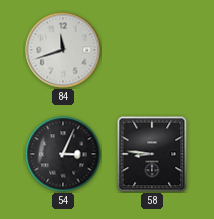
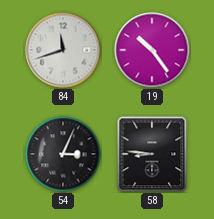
19: none -> 10:24
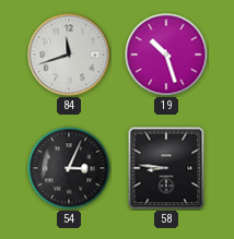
19: 10:24 -> 10:27
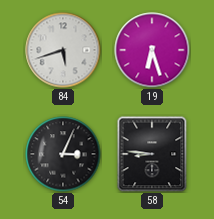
84: 11:42 -> 5:42
19: 10:27 -> 6:27
